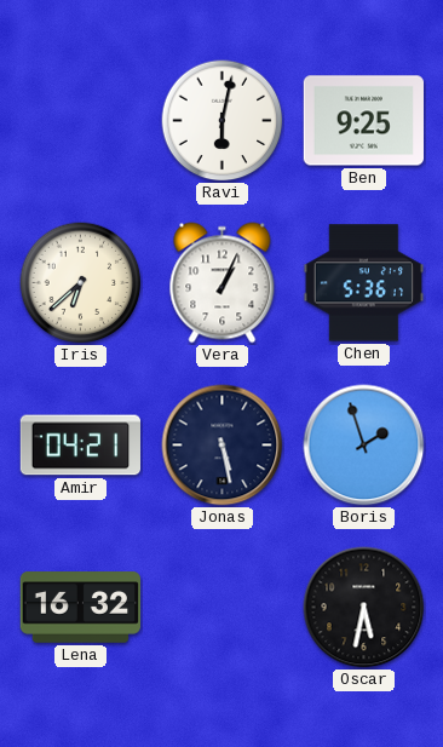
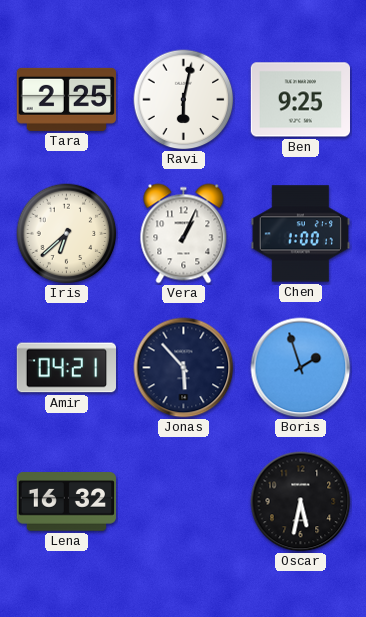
Tara: none -> 2:25
Chen: 5:36 -> 1:00
Jonas: 5:28 -> 5:53
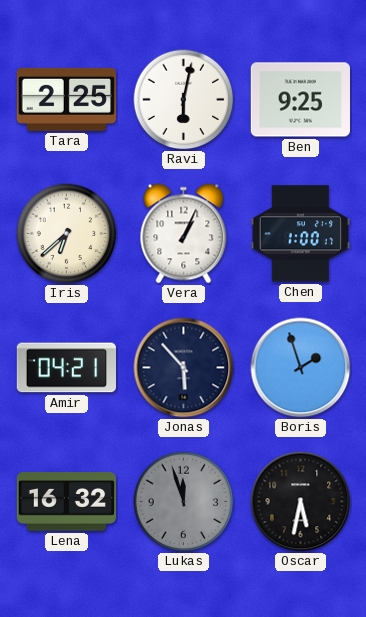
Lukas: none -> 11:57
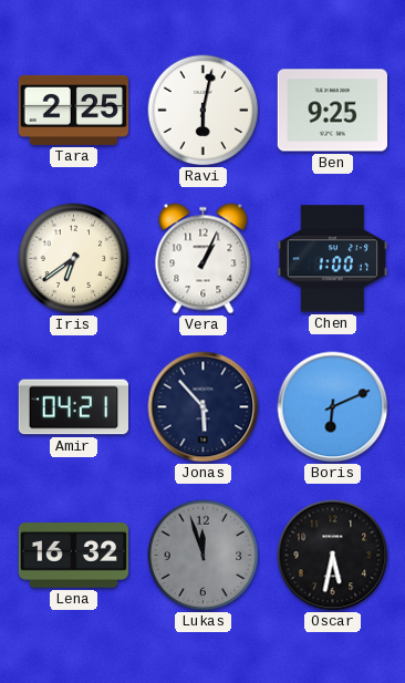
Iris: 6:38 -> 6:39
Boris: 1:57 -> 6:11
